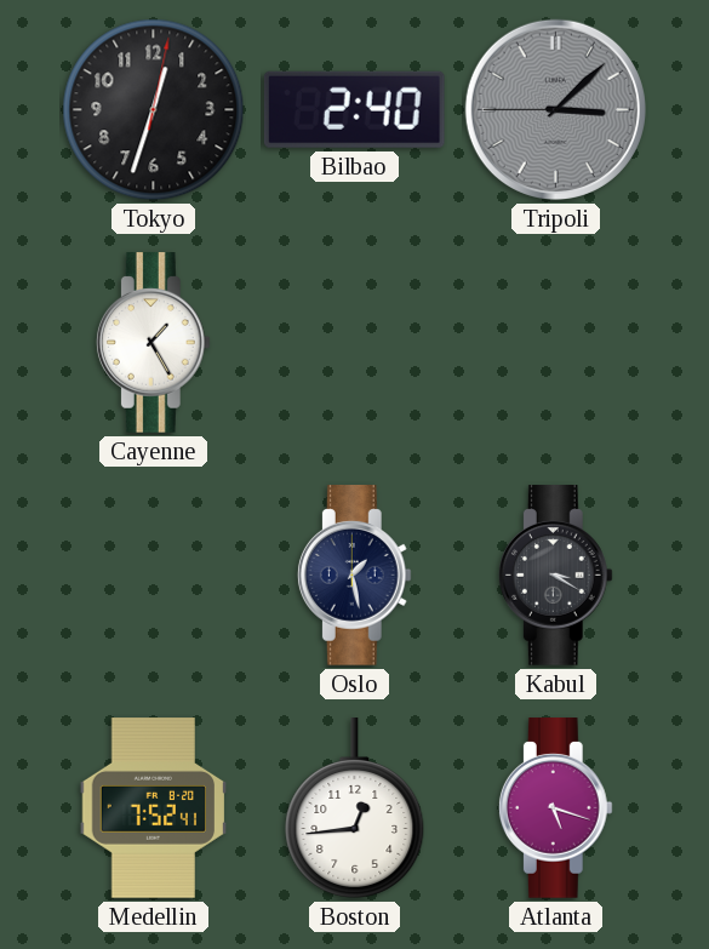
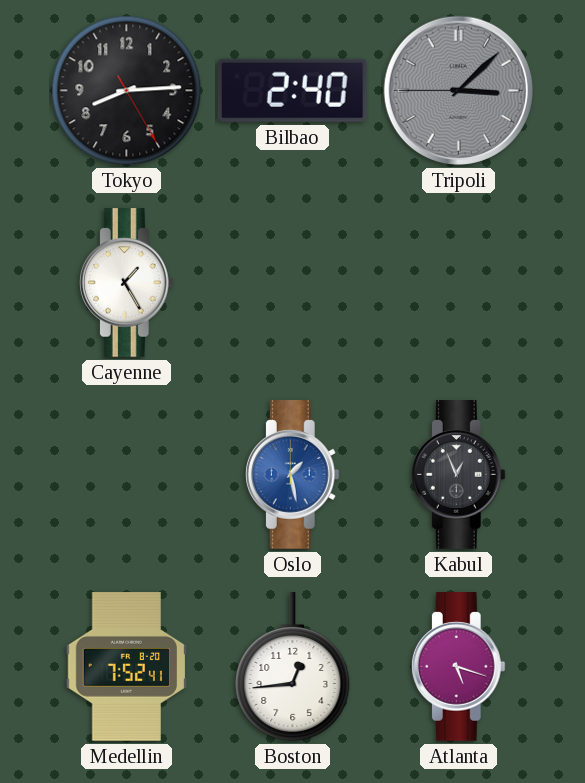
Tokyo: 12:33 -> 8:14
Oslo dial: navy -> blue
Kabul: 3:20 -> 12:56
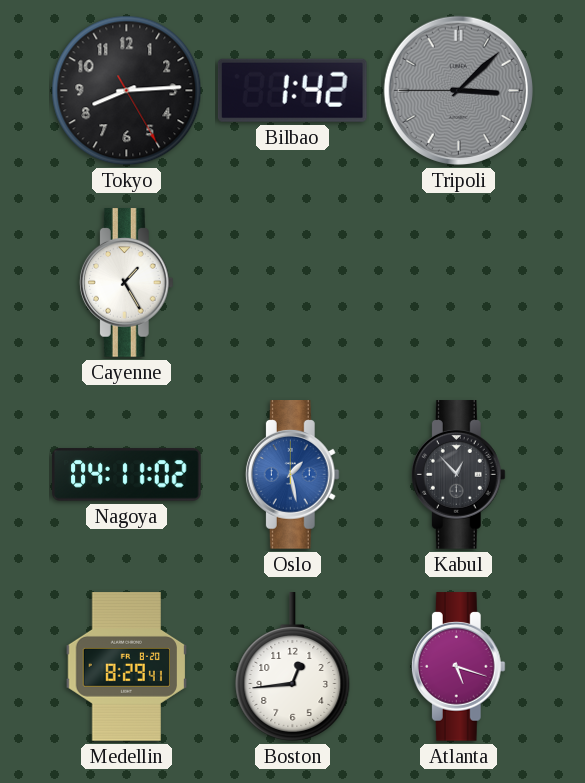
Bilbao: 2:40 -> 1:42
Nagoya: none -> 04:11
Kabul: 12:56 -> 12:53
Medellin: 7:52 -> 8:29
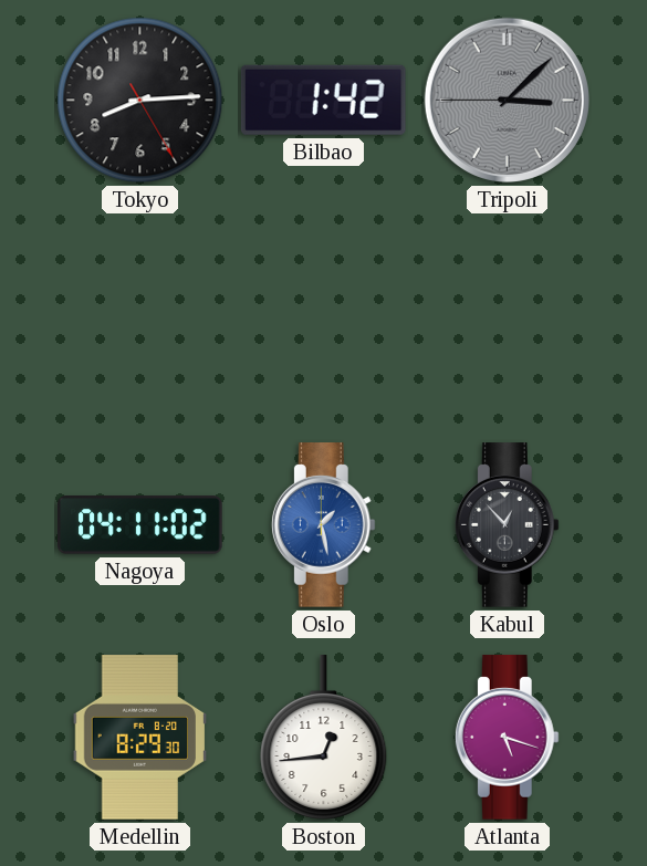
Cayenne: 1:25 -> none
Medellin: 8:29:41 -> 8:29:30
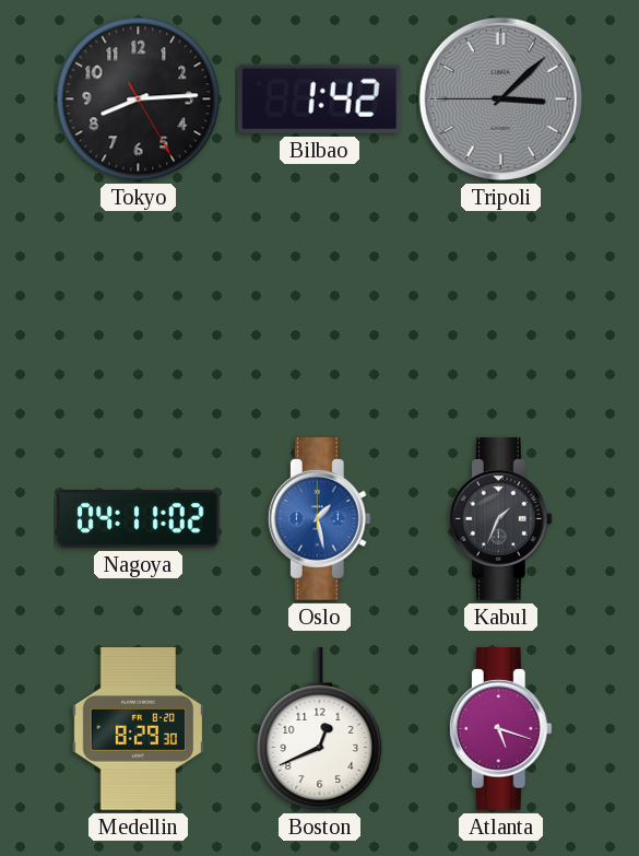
Kabul: 12:53 -> 1:34
Boston: 12:44 -> 12:41
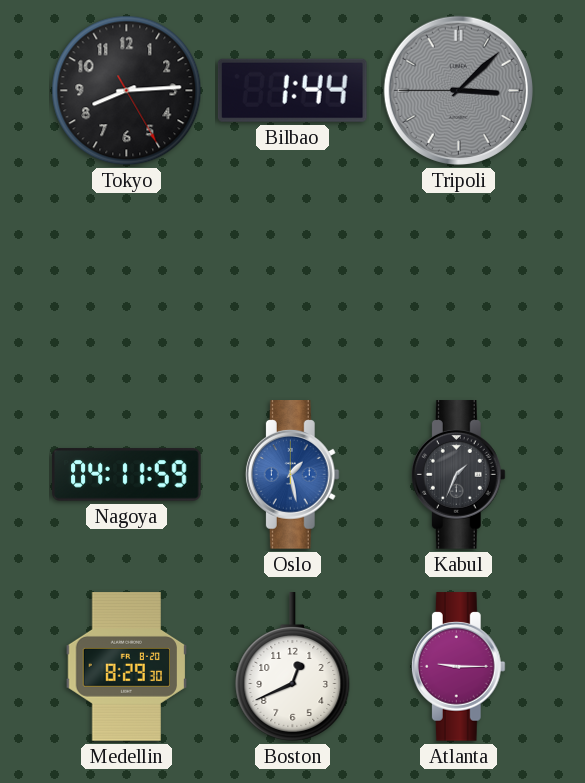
Bilbao: 1:42 -> 1:44
Nagoya: 04:11:02 -> 04:11:59
Atlanta: 5:18 -> 9:15
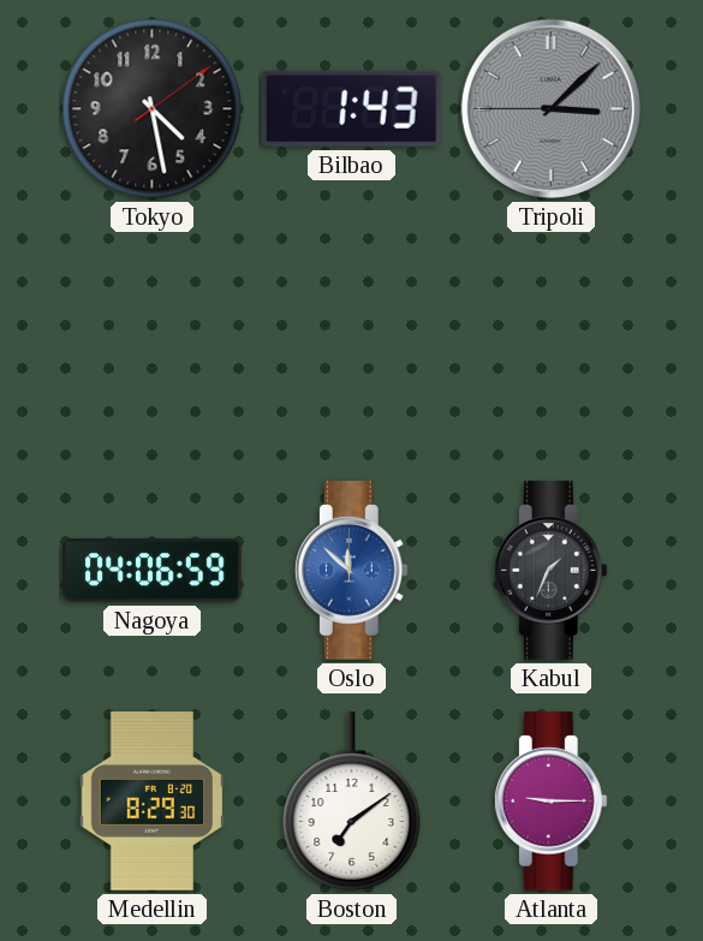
Tokyo: 8:14 -> 4:28
Bilbao: 1:44 -> 1:43
Nagoya: 04:11 -> 04:06
Oslo: 1:28 -> 11:52
Boston: 12:41 -> 7:09
